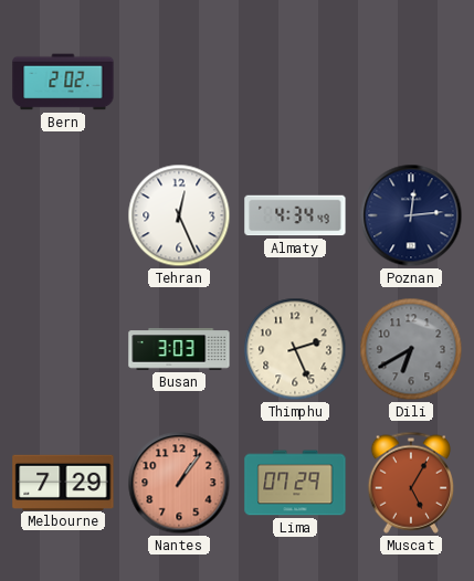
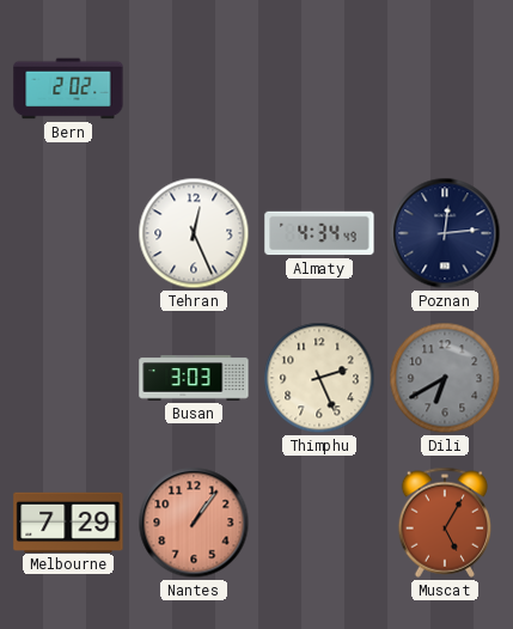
Lima: 07:29 -> none
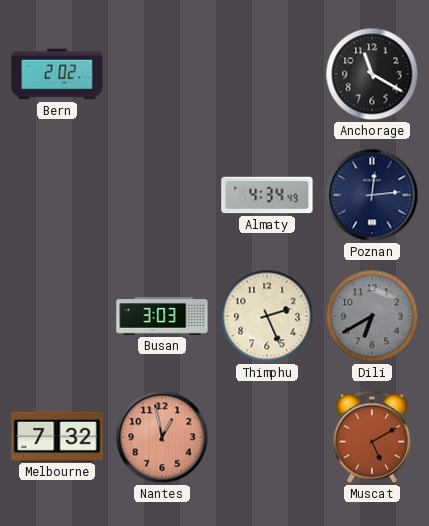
Anchorage: none -> 11:20
Tehran: 12:26 -> none
Melbourne: 7:29 -> 7:32
Nantes: 1:06 -> 12:58
Muscat: 5:05 -> 5:10
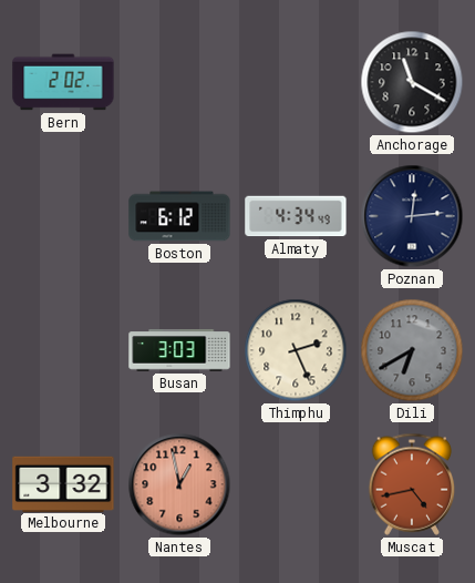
Boston: none -> 6:12
Melbourne: 7:32 -> 3:32
Muscat: 5:10 -> 4:43
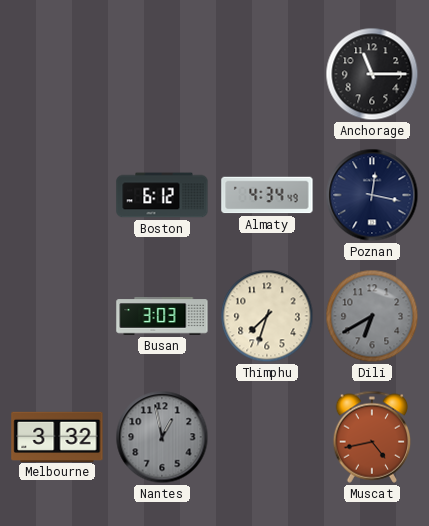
Bern: 2:02 -> none
Anchorage: 11:20 -> 11:15
Poznan: 12:14 -> 12:17
Thimphu: 2:26 -> 7:33
Nantes dial: salmon -> grey
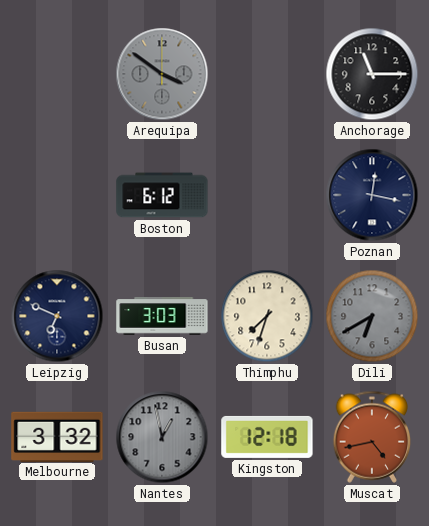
Arequipa: none -> 3:51
Almaty: 4:34 -> none
Leipzig: none -> 6:49
Kingston: none -> 12:18
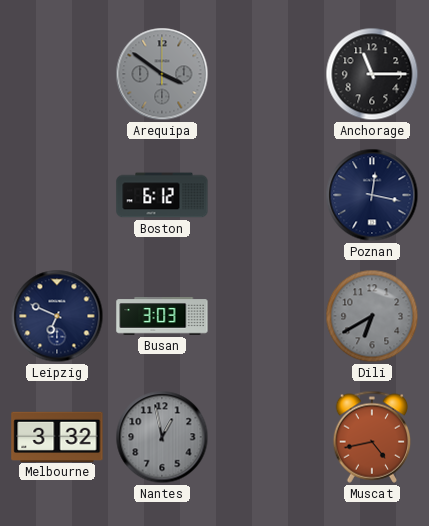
Thimphu: 7:33 -> none
Kingston: 12:18 -> none
